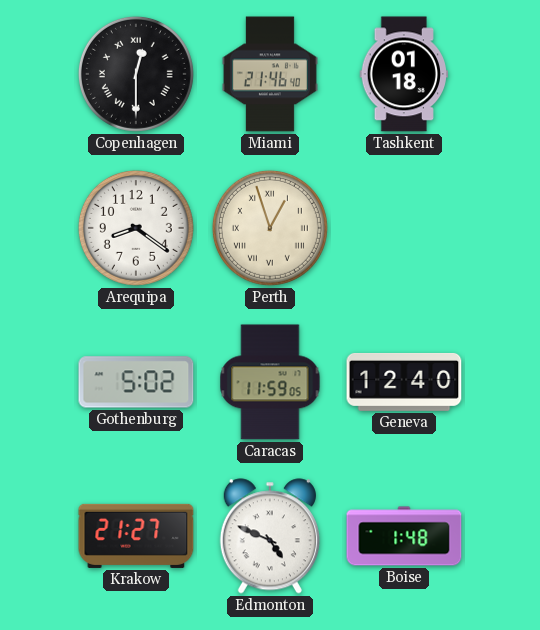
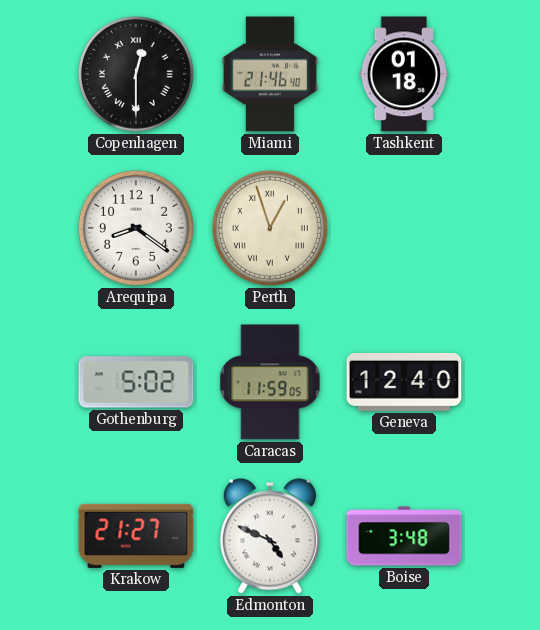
Boise: 1:48 -> 3:48
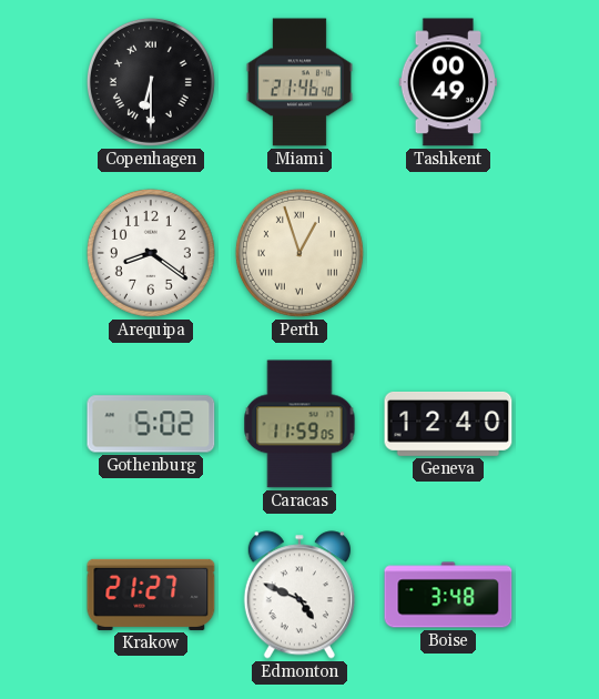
Copenhagen: 12:30 -> 6:30
Tashkent: 01:18 -> 00:49
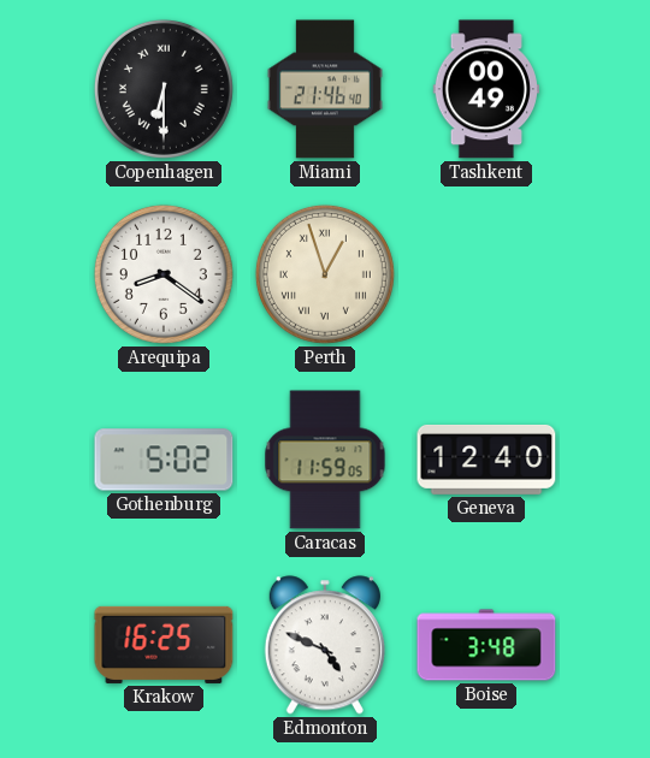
Krakow: 21:27 -> 16:25
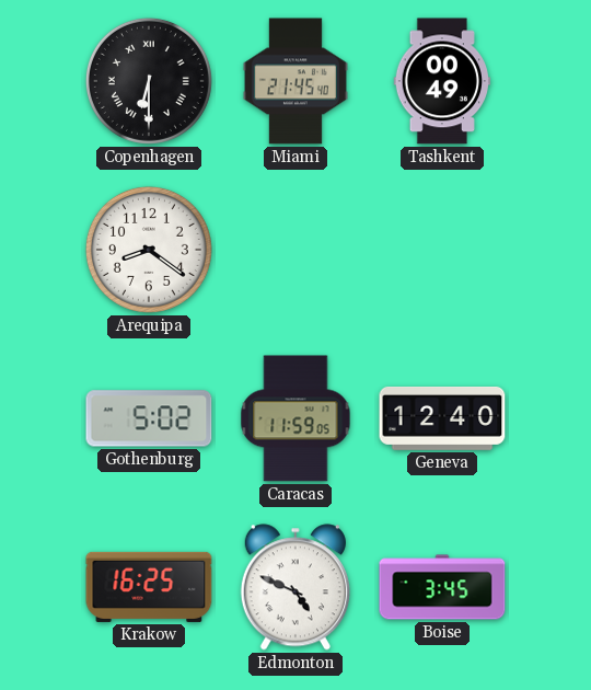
Miami: 21:46 -> 21:45
Perth: 12:57 -> none
Boise: 3:48 -> 3:45
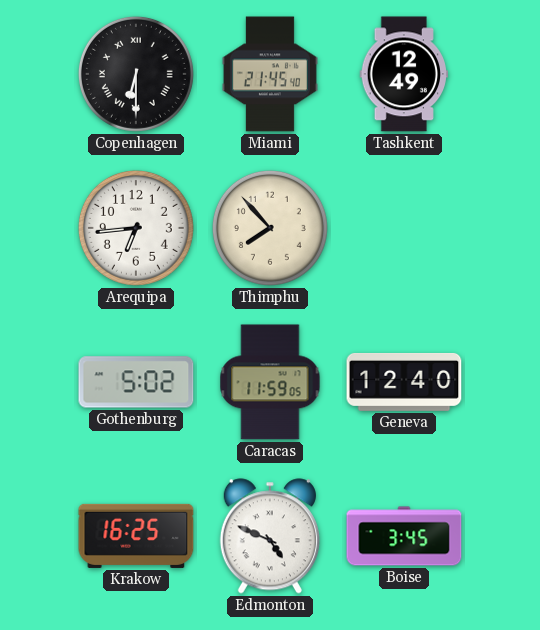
Tashkent: 00:49 -> 12:49
Arequipa: 8:21 -> 6:44
Thimphu: none -> 7:53
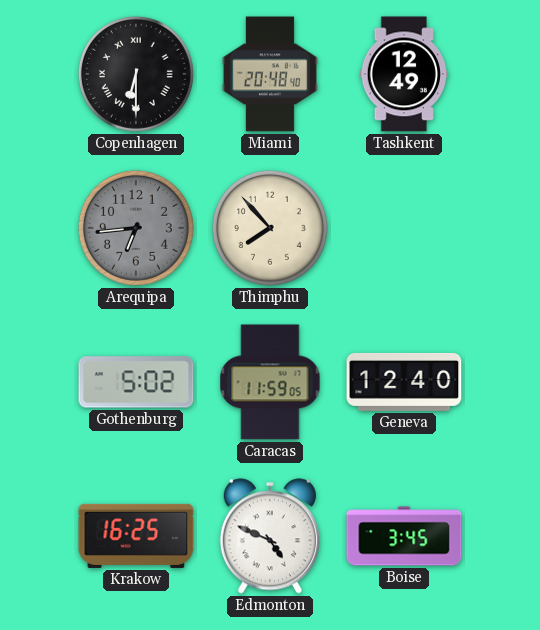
Miami: 21:45 -> 20:48
Arequipa dial: white -> grey
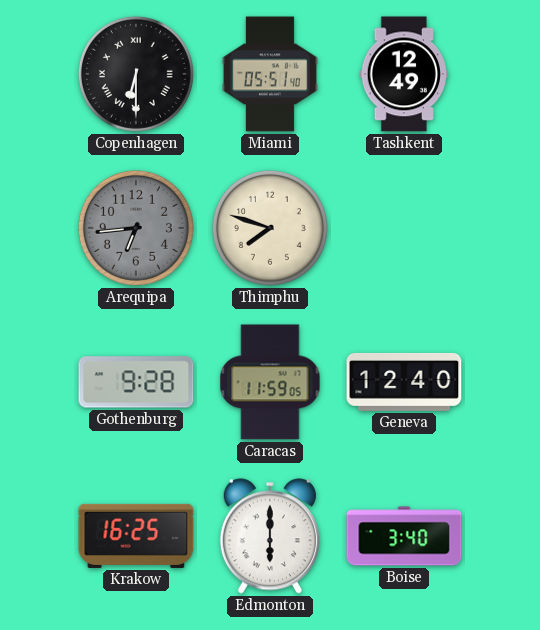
Miami: 20:48 -> 05:51
Thimphu: 7:53 -> 7:48
Gothenburg: 5:02 -> 9:28
Edmonton: 4:49 -> 6:00
Boise: 3:45 -> 3:40
